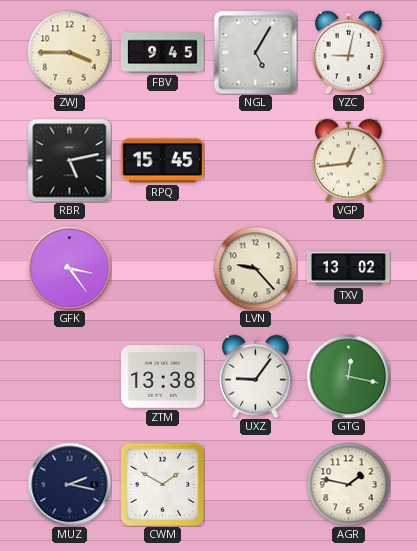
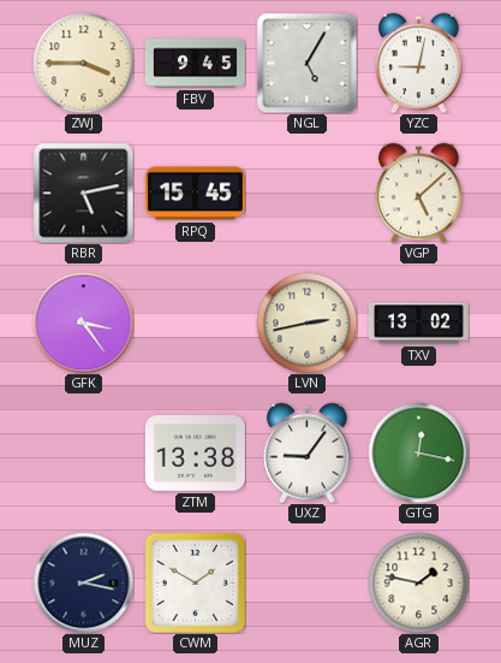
VGP: 12:44 -> 5:08
LVN: 9:23 -> 2:43
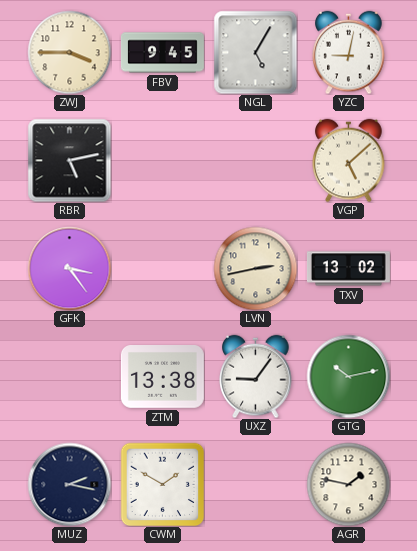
RPQ: 15:45 -> none
GTG: 12:17 -> 10:13
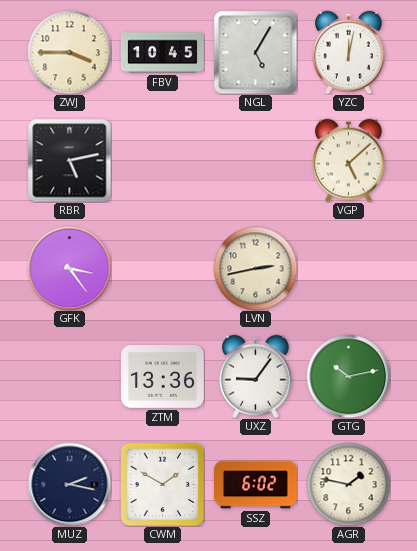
FBV: 9:45 -> 10:45
YZC: 9:02 -> 12:02
TXV: 13:02 -> none
ZTM: 13:38 -> 13:36
SSZ: none -> 6:02
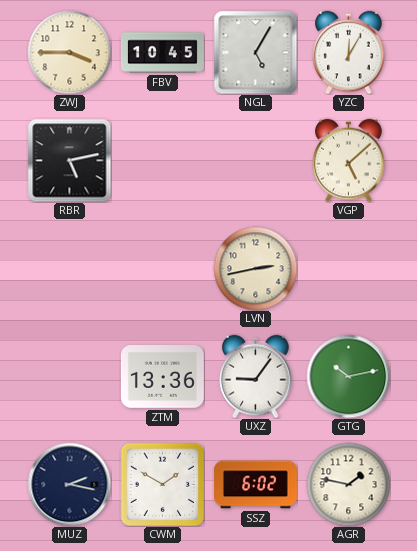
YZC: 12:02 -> 12:05
GFK: 3:24 -> none
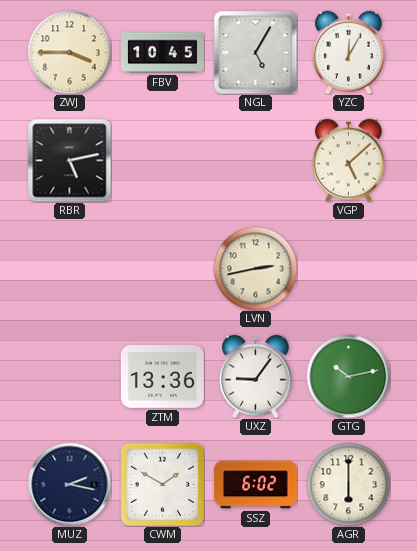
AGR: 1:47 -> 6:00
